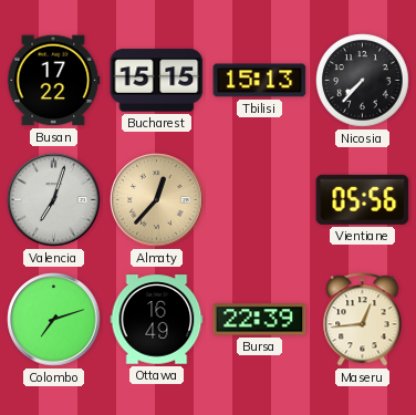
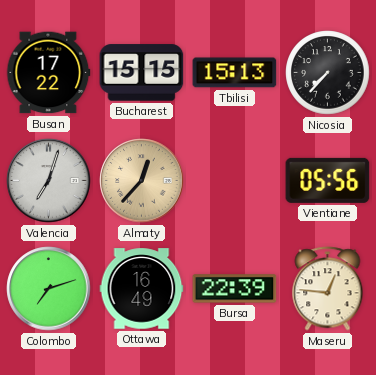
Maseru: 12:44 -> 12:46
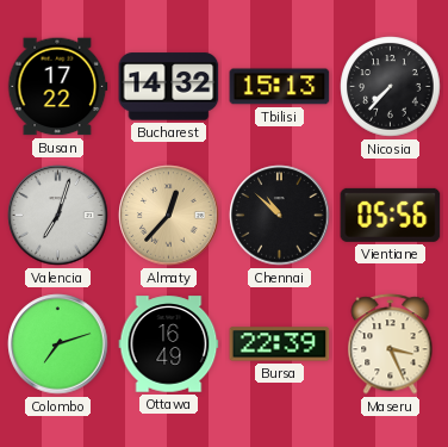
Bucharest: 15:15 -> 14:32
Chennai: none -> 10:52
Maseru: 12:46 -> 3:26
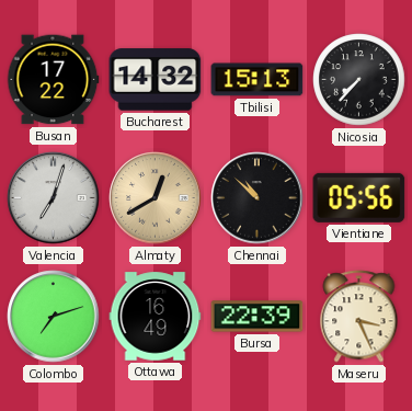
Almaty: 12:37 -> 12:40
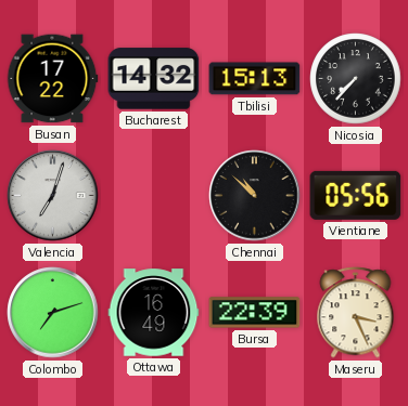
Almaty: 12:40 -> none
